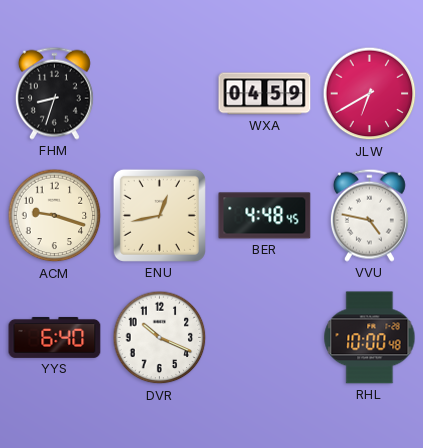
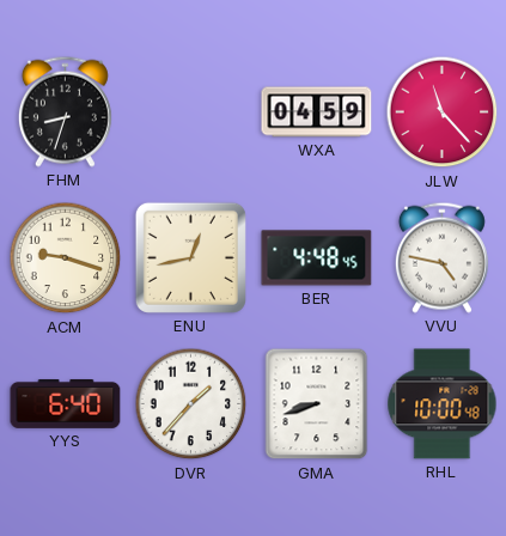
JLW: 6:40 -> 11:23
DVR: 10:19 -> 1:37
GMA: none -> 8:42
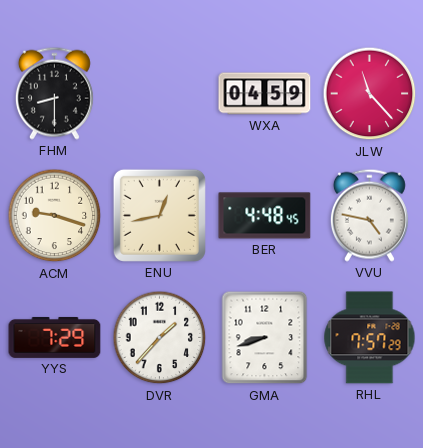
FHM: 8:33 -> 8:30
YYS: 6:40 -> 7:29
RHL: 10:00 -> 7:57
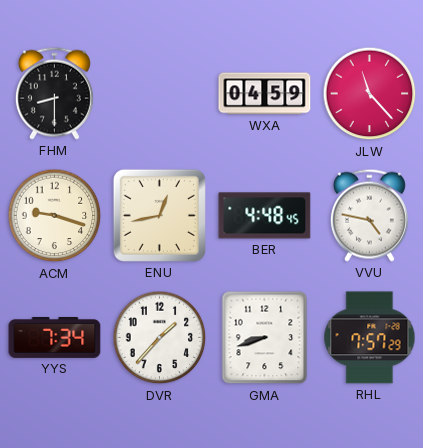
YYS: 7:29 -> 7:34
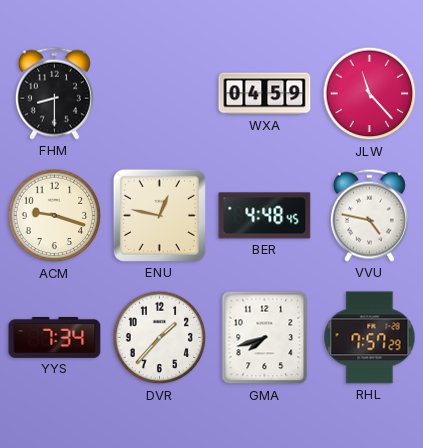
ENU: 12:43 -> 12:47
GMA: 8:42 -> 7:42
